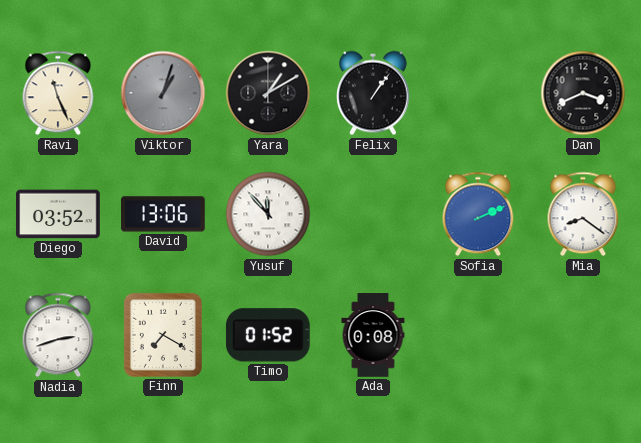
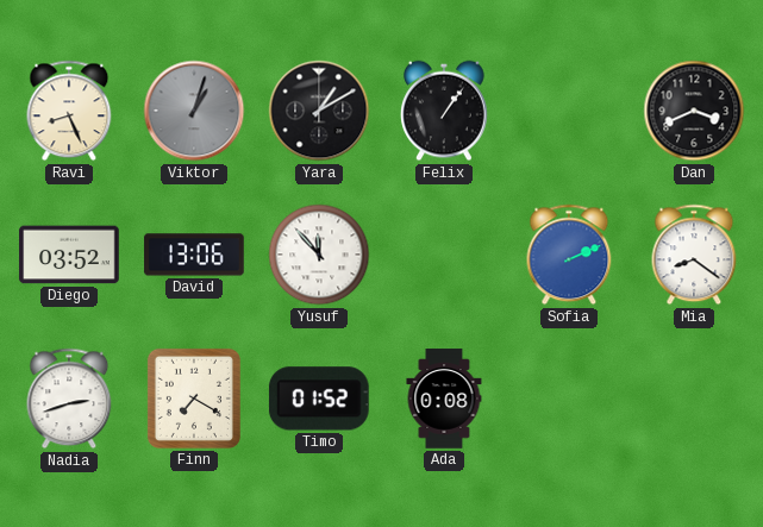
Ravi: 11:26 -> 8:26
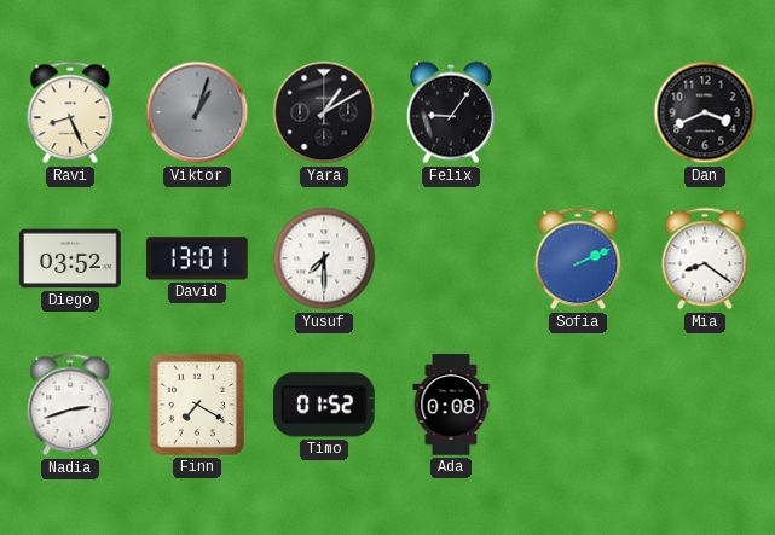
Felix: 1:06 -> 9:06
David: 13:06 -> 13:01
Yusuf: 11:53 -> 7:30
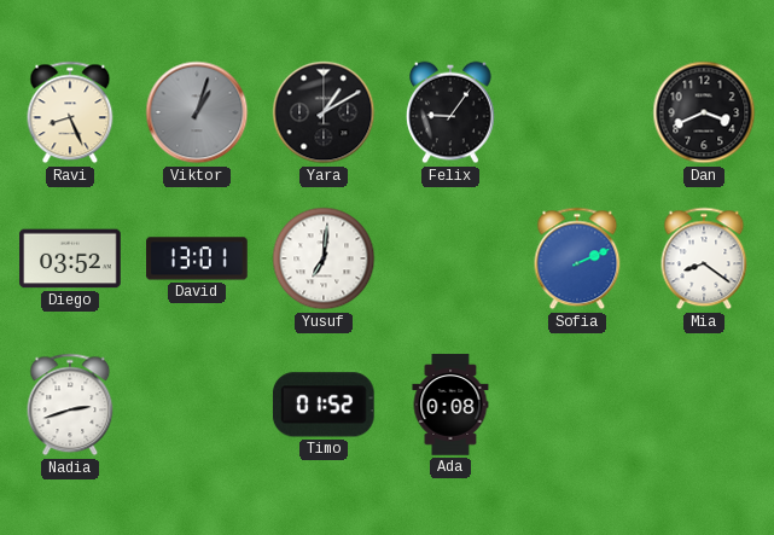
Yusuf: 7:30 -> 7:01
Finn: 7:20 -> none
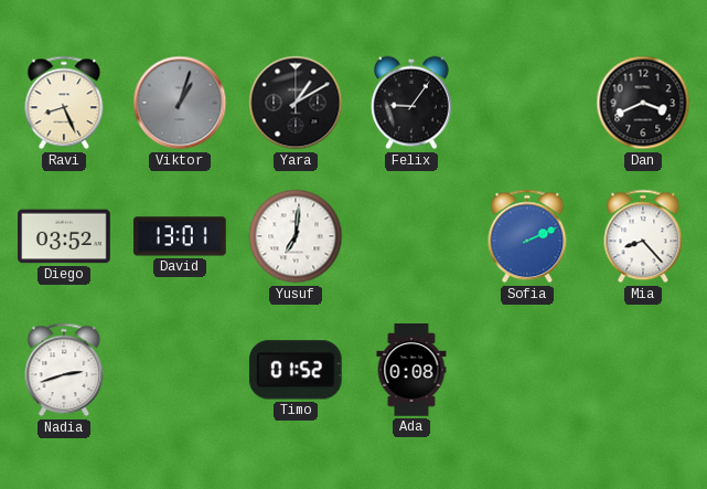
Mia: 8:21 -> 8:23
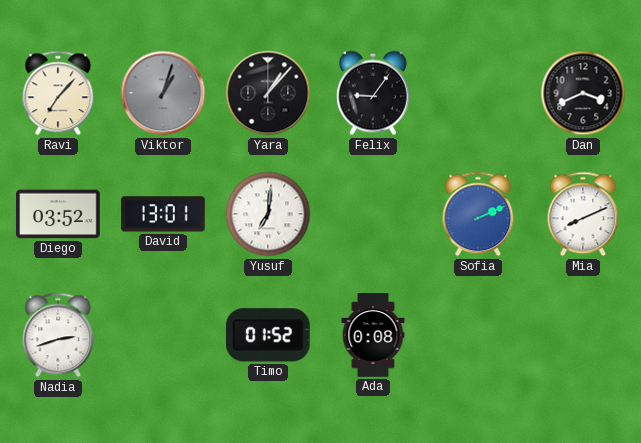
Ravi: 8:26 -> 7:07
Yara: 1:10 -> 1:07
Mia: 8:23 -> 8:11
